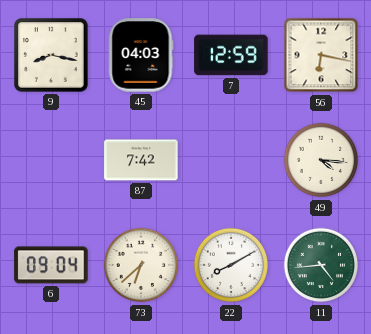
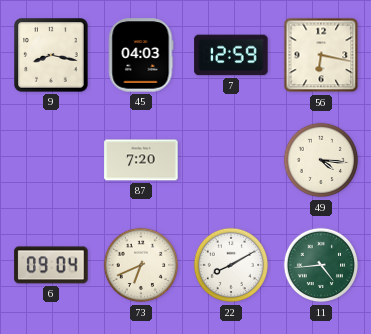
87: 7:42 -> 7:20
73: 6:38 -> 6:41
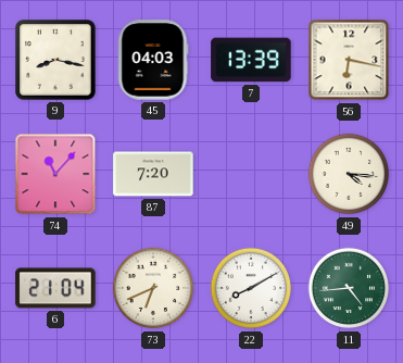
7: 12:59 -> 13:39
74: none -> 11:07
6: 09:04 -> 21:04
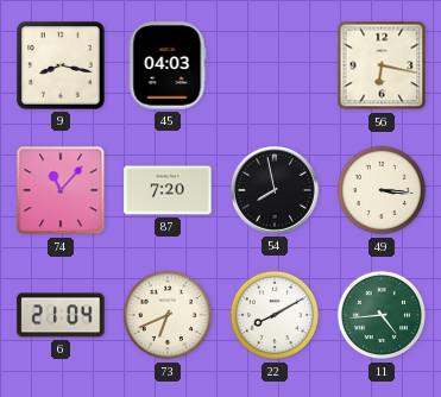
7: 13:39 -> none
54: none -> 7:58
49: 4:16 -> 3:16
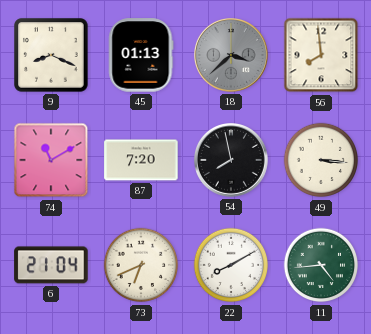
9: 8:17 -> 8:19
45: 04:03 -> 01:13
18: none -> 3:38
56: 6:17 -> 7:59
74: 11:07 -> 11:10
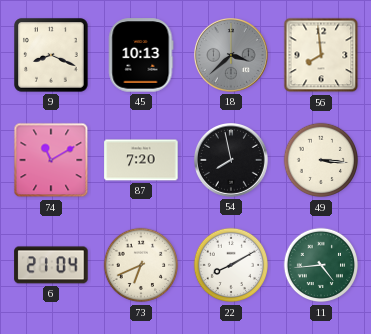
45: 01:13 -> 10:13
